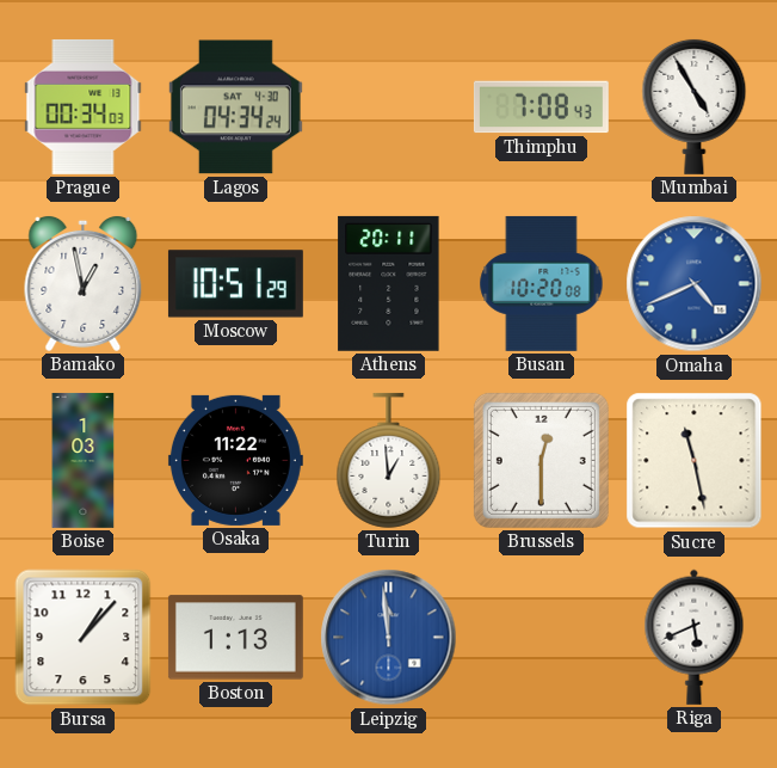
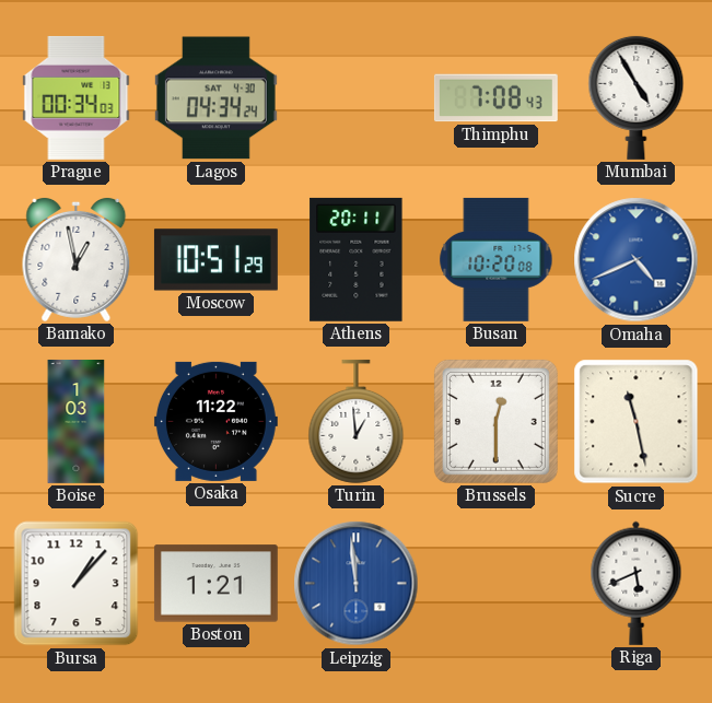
Boston: 1:13 -> 1:21
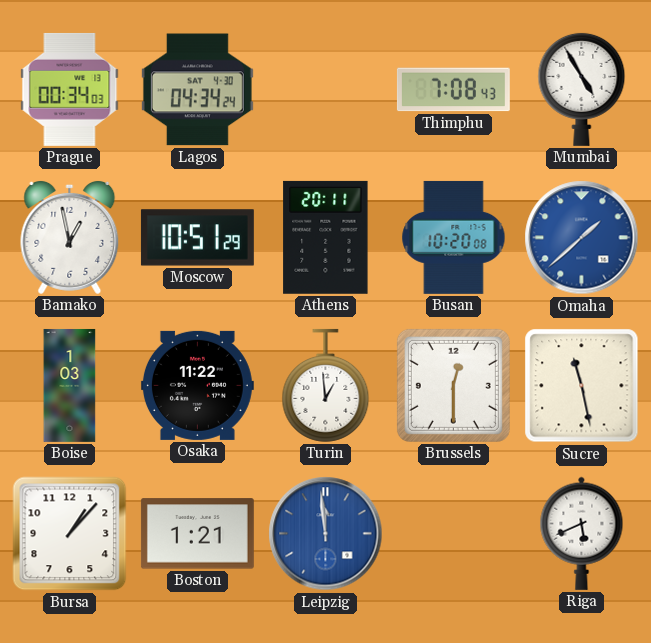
Omaha: 4:41 -> 1:38
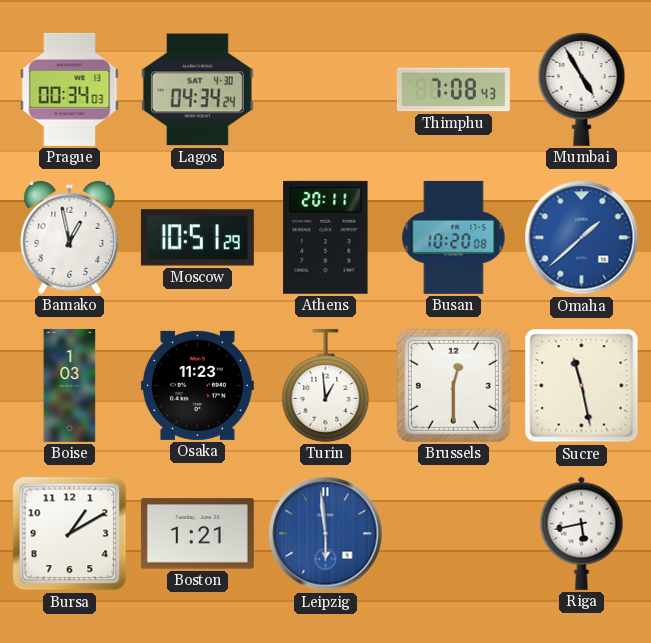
Osaka: 11:22 -> 11:23
Bursa: 1:07 -> 1:10
Leipzig: 11:59 -> 5:59
Riga: 5:41 -> 5:43
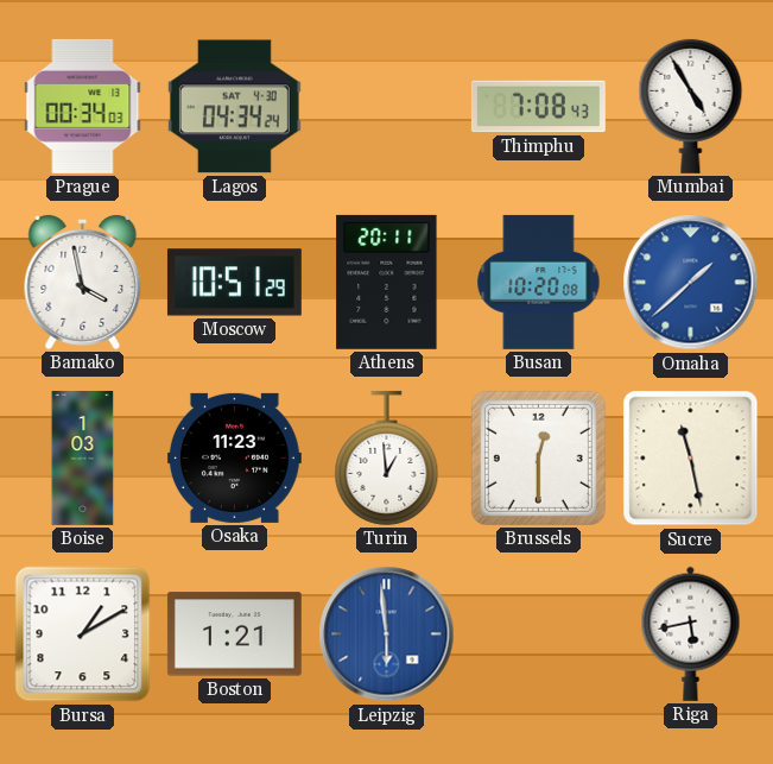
Bamako: 12:58 -> 3:58
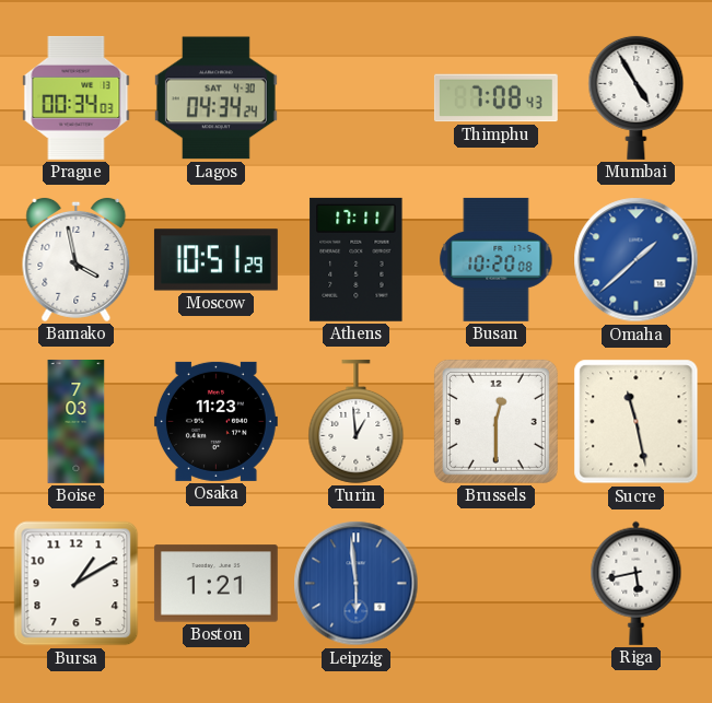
Athens: 20:11 -> 17:11
Boise: 1:03 -> 7:03
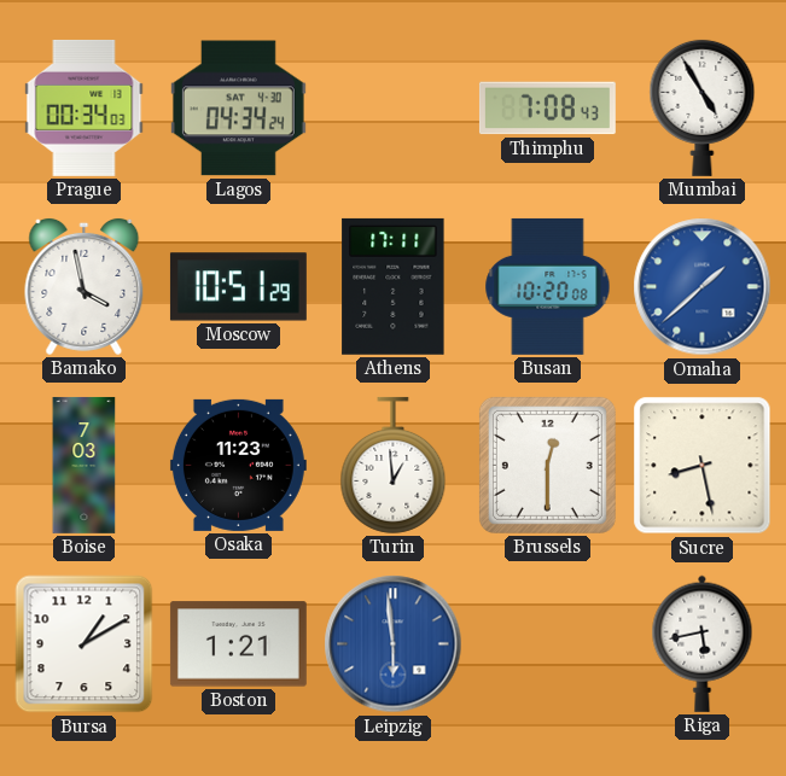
Sucre: 11:28 -> 8:28
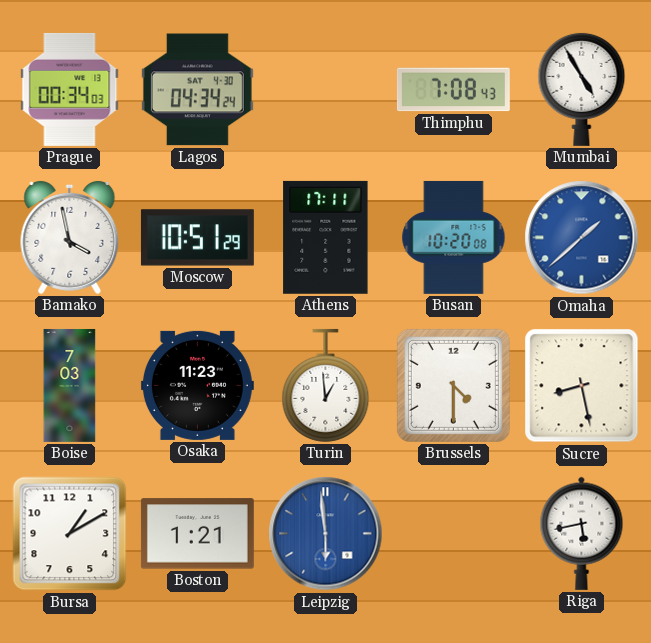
Brussels: 12:30 -> 4:30
